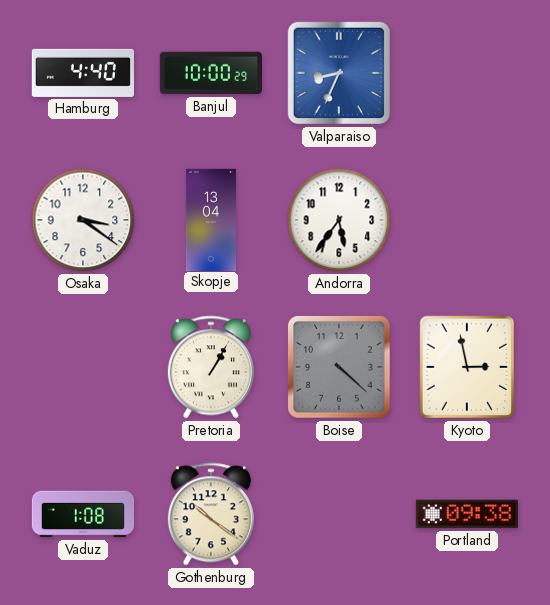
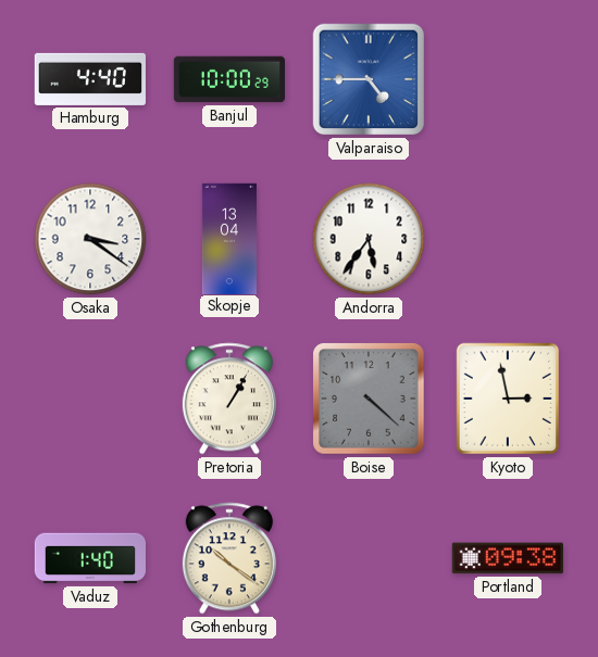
Valparaiso: 8:34 -> 4:45
Vaduz: 1:08 -> 1:40
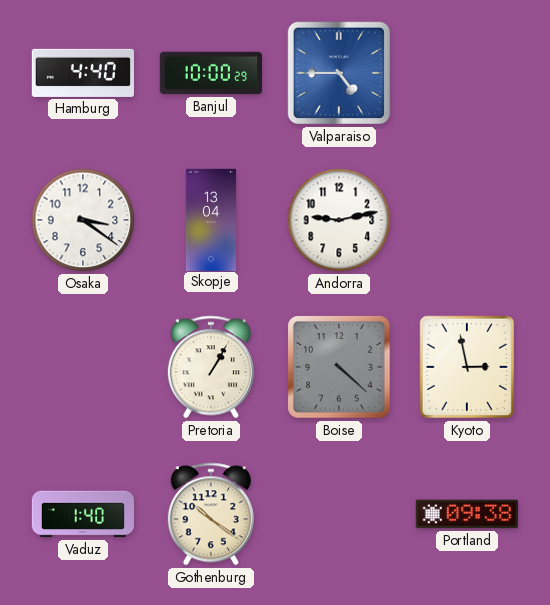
Andorra: 5:36 -> 9:13
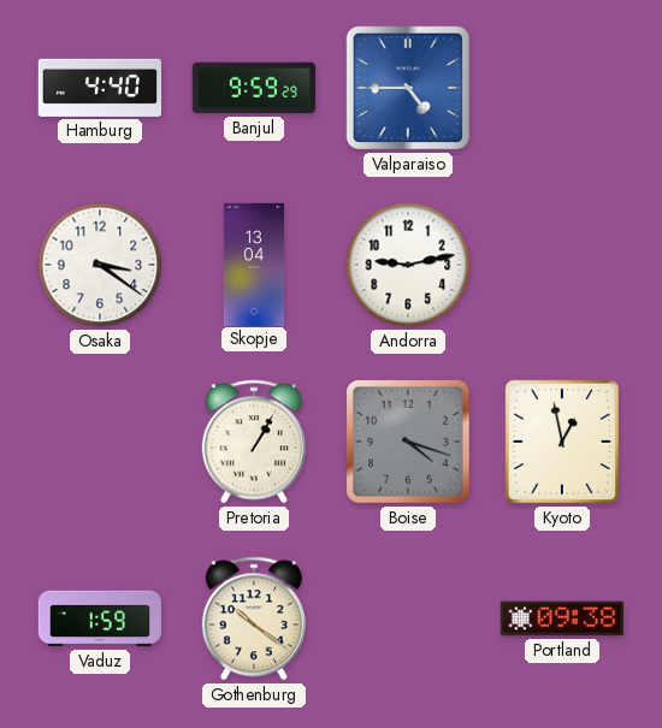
Banjul: 10:00 -> 9:59
Boise: 4:22 -> 4:18
Kyoto: 2:58 -> 12:58
Vaduz: 1:40 -> 1:59
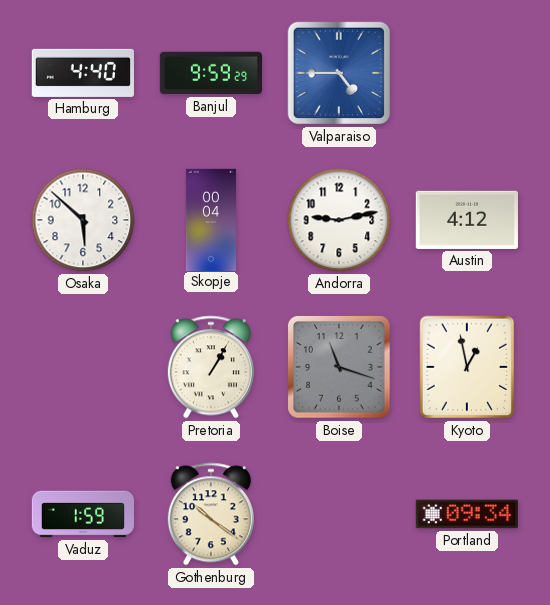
Osaka: 3:21 -> 5:52
Skopje: 13:04 -> 00:04
Austin: none -> 4:12
Boise: 4:18 -> 11:18
Portland: 09:38 -> 09:34
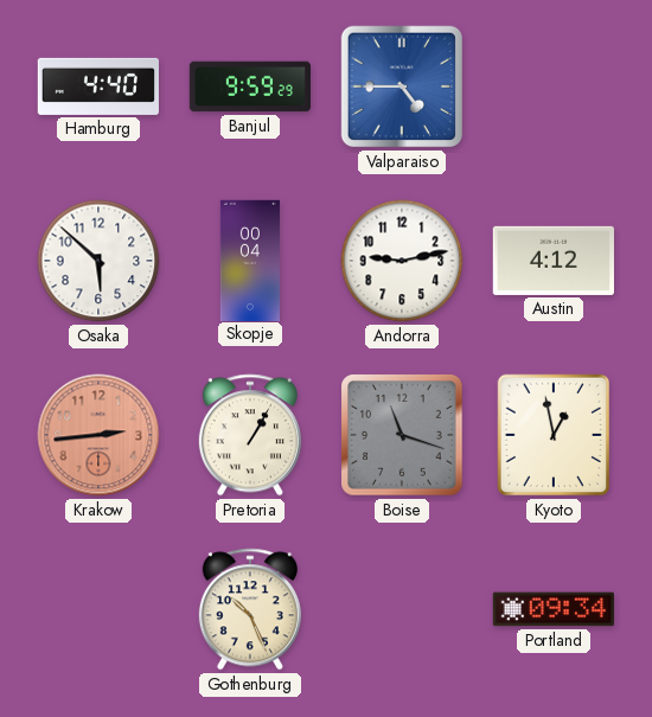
Krakow: none -> 2:44
Vaduz: 1:59 -> none
Gothenburg: 10:21 -> 10:26
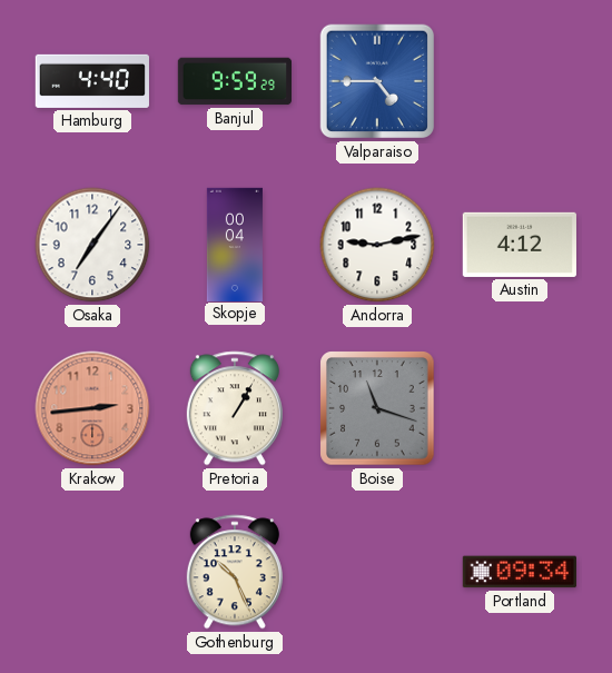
Osaka: 5:52 -> 7:06
Kyoto: 12:58 -> none
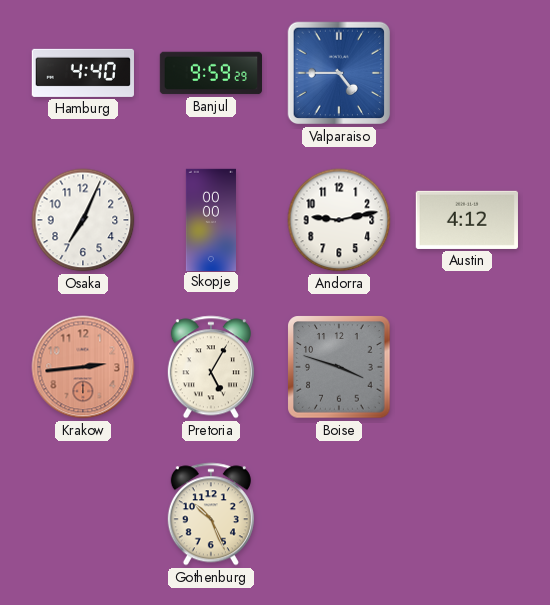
Osaka: 7:06 -> 7:04
Skopje: 00:04 -> 00:00
Pretoria: 1:05 -> 5:05
Boise: 11:18 -> 3:48
Portland: 09:34 -> none
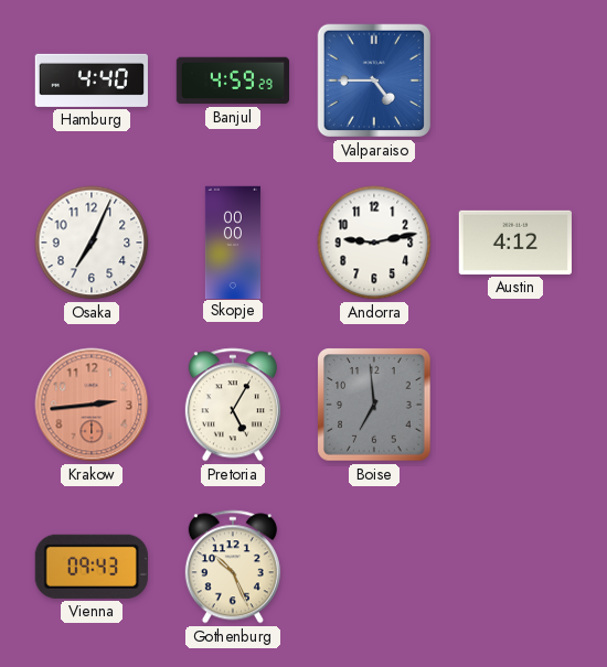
Banjul: 9:59 -> 4:59
Boise: 3:48 -> 6:59
Vienna: none -> 09:43
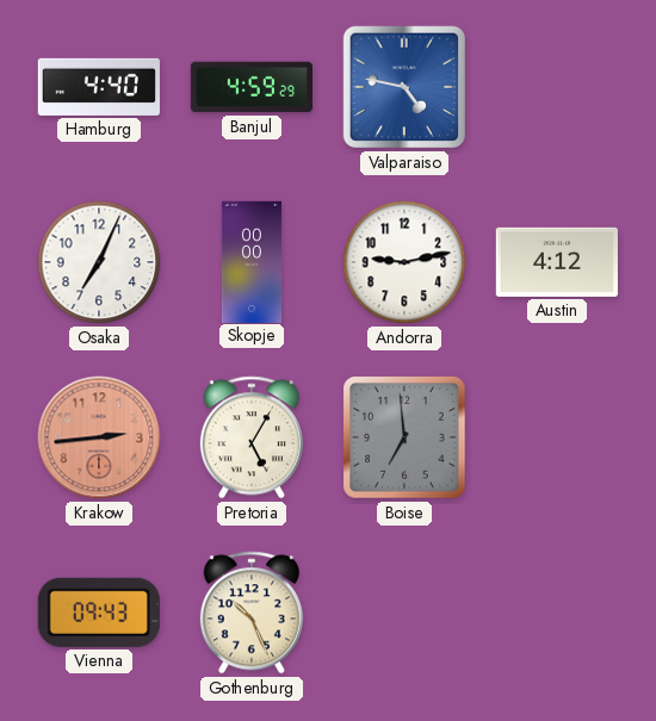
Valparaiso: 4:45 -> 4:47
